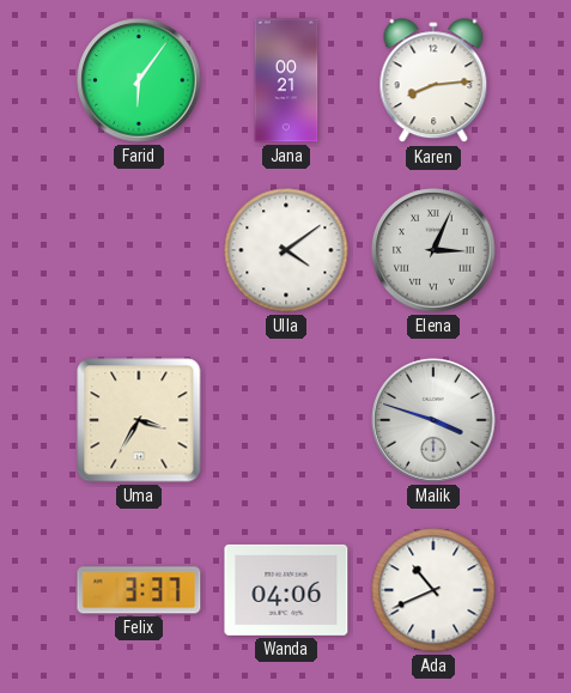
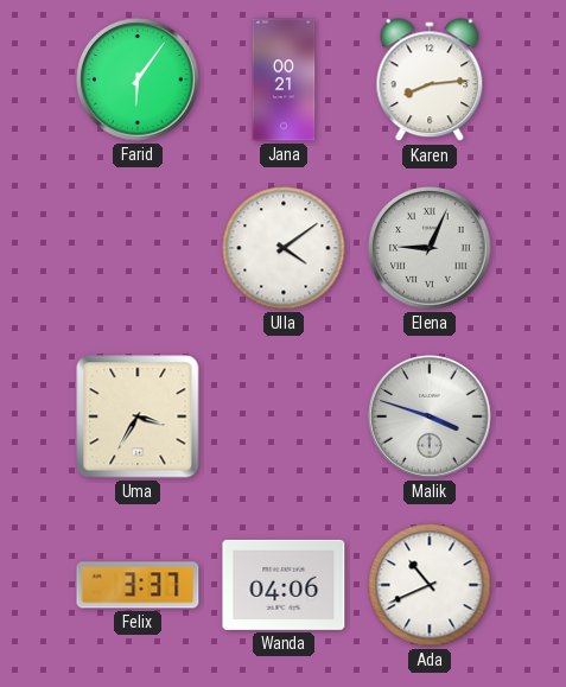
Elena: 3:04 -> 9:04
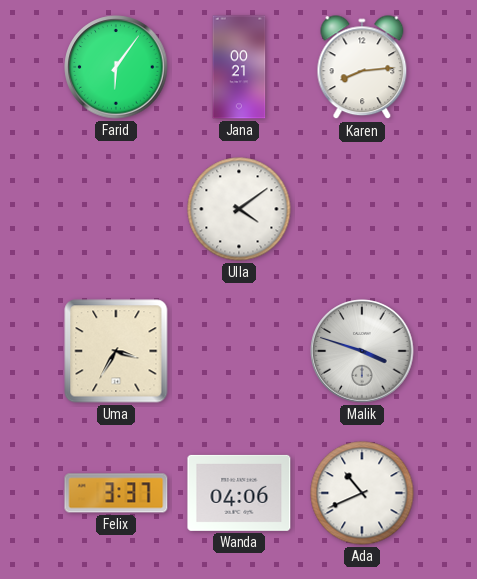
Elena: 9:04 -> none
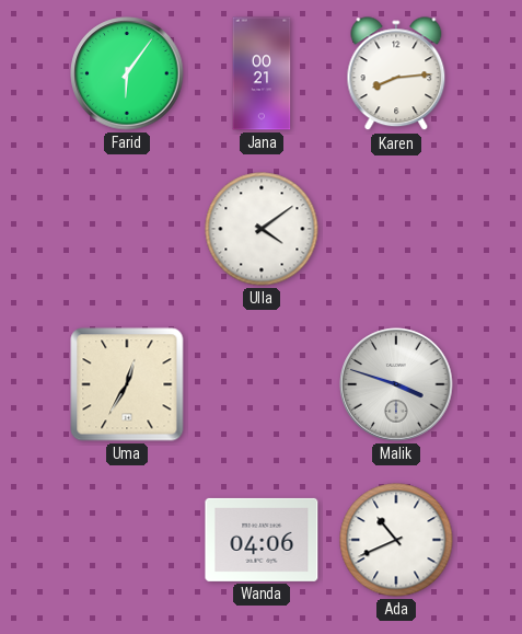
Uma: 3:35 -> 12:35
Felix: 3:37 -> none
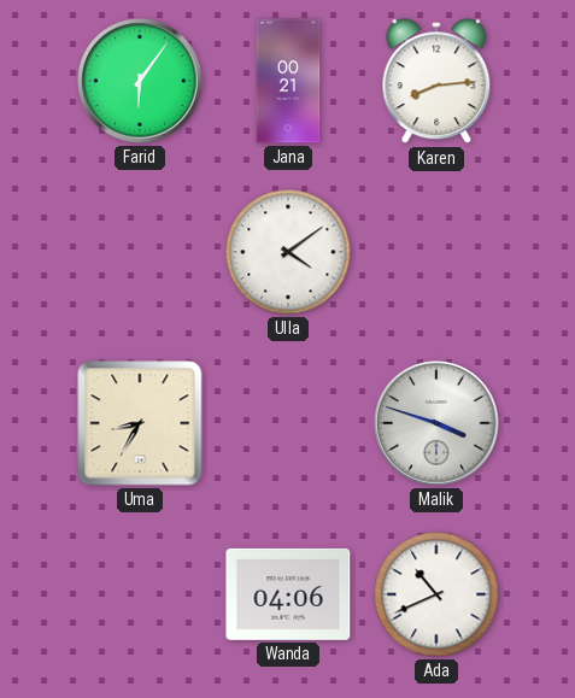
Uma: 12:35 -> 8:35
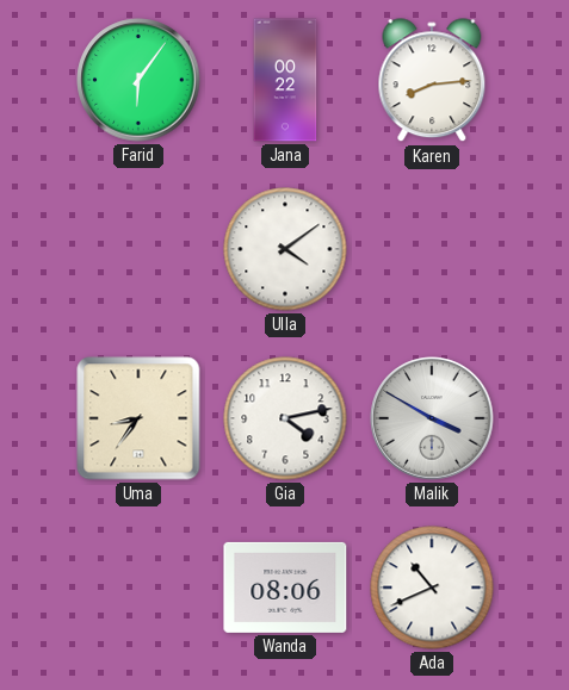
Jana: 00:21 -> 00:22
Uma: 8:35 -> 8:36
Gia: none -> 4:13
Malik: 3:48 -> 3:50
Wanda: 04:06 -> 08:06
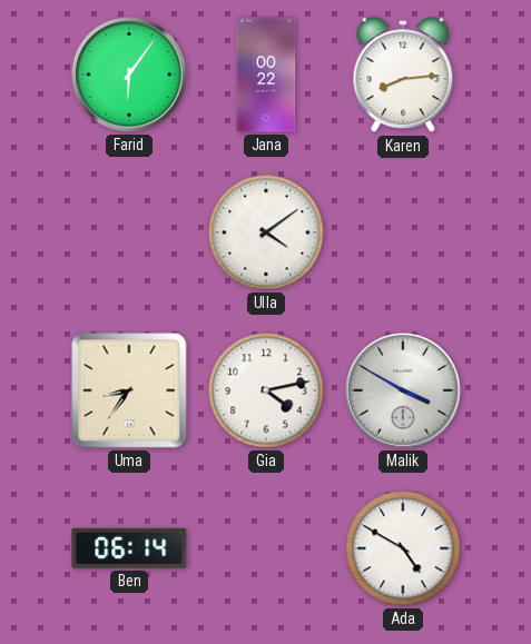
Ben: none -> 06:14
Wanda: 08:06 -> none
Ada: 10:41 -> 4:50
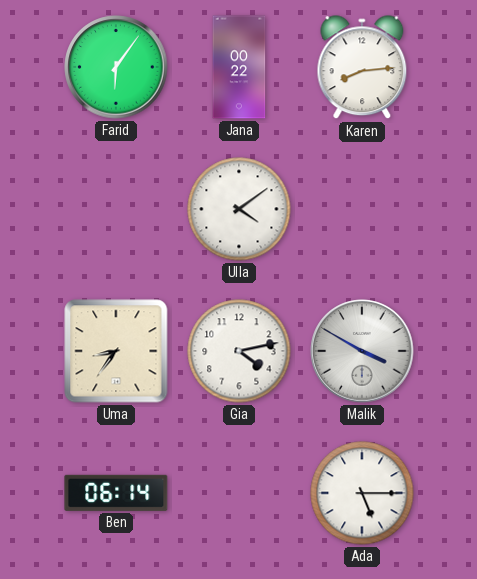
Ada: 4:50 -> 5:15
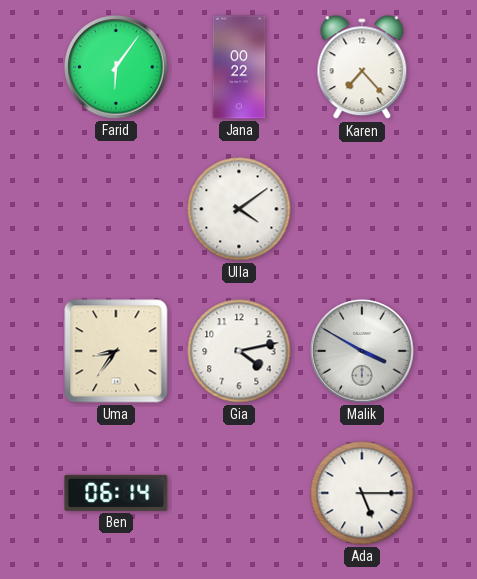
Karen: 8:14 -> 7:23
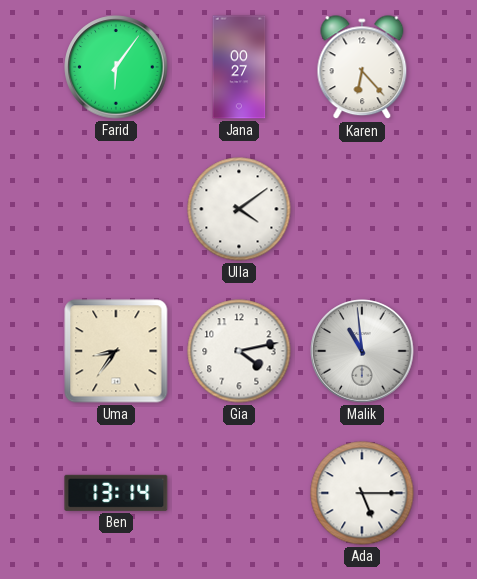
Jana: 00:22 -> 00:27
Karen: 7:23 -> 6:23
Malik: 3:50 -> 10:59
Ben: 06:14 -> 13:14
